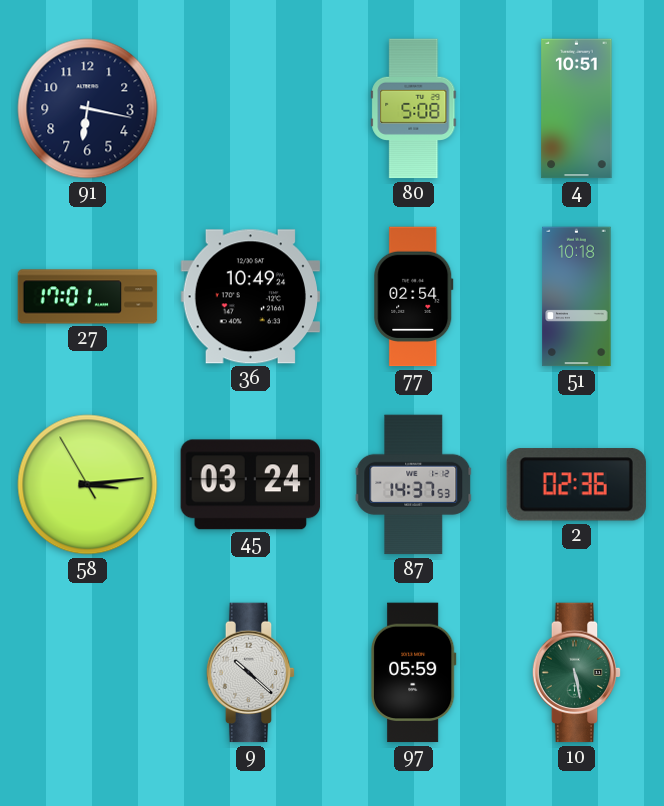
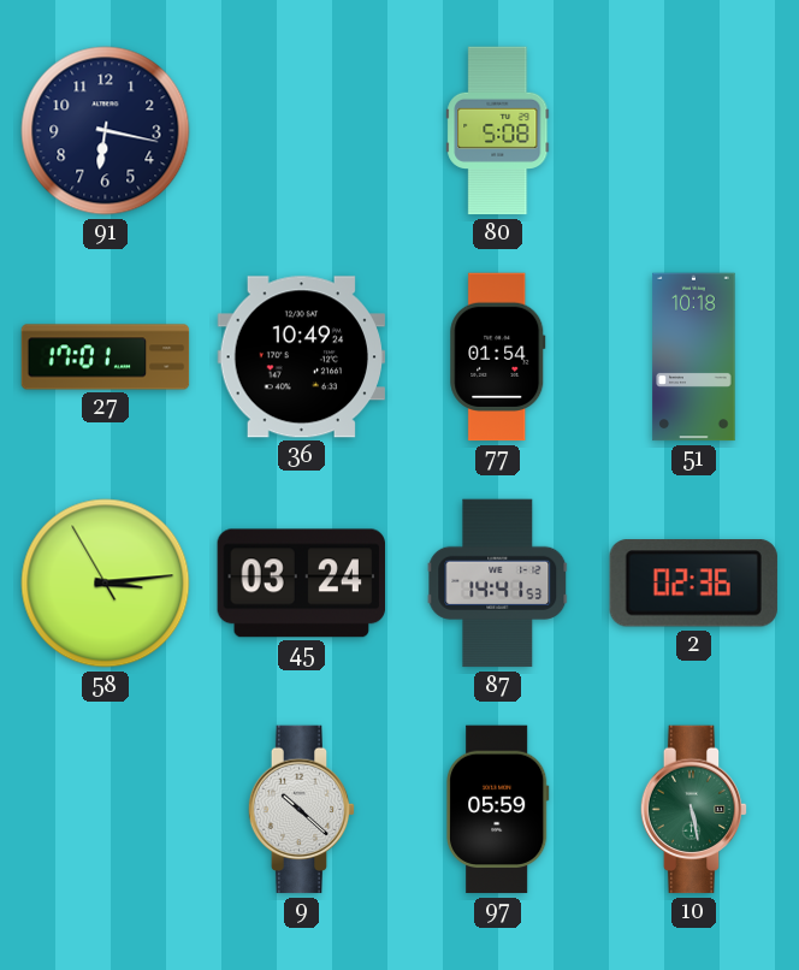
4: 10:51 -> none
77: 02:54 -> 01:54
87: 14:37 -> 14:41
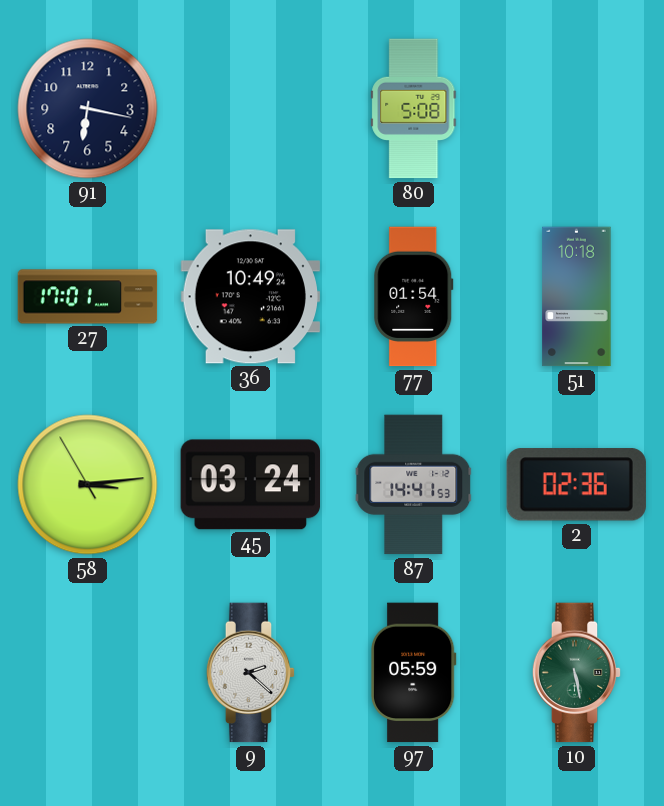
9: 10:22 -> 2:22
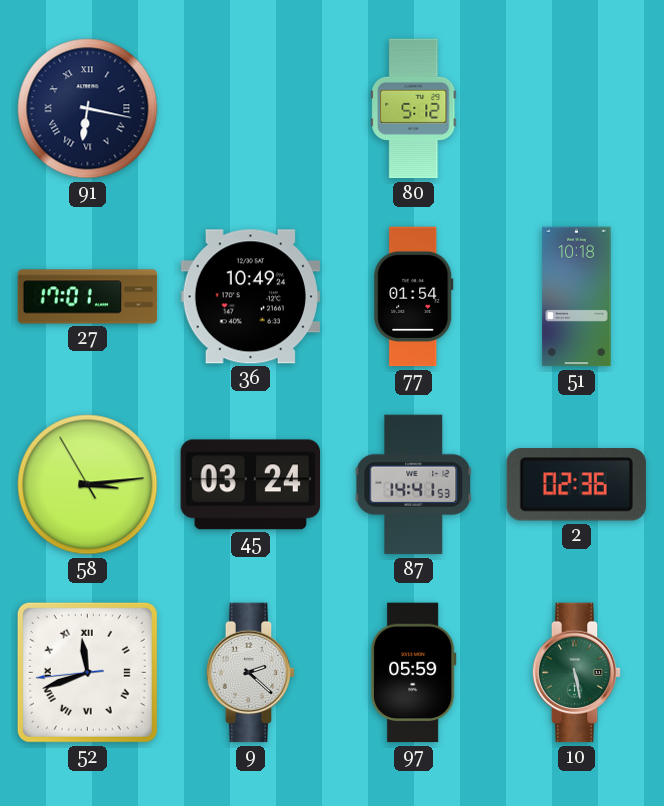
91 numerals: Arabic -> Roman
80: 5:08 -> 5:12
52: none -> 11:41
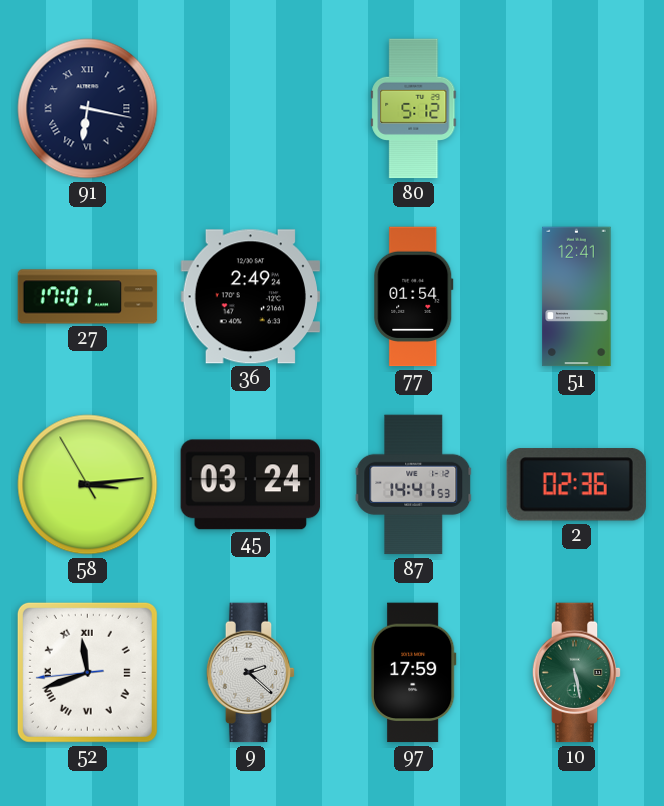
36: 10:49 -> 2:49
51: 10:18 -> 12:41
97: 05:59 -> 17:59
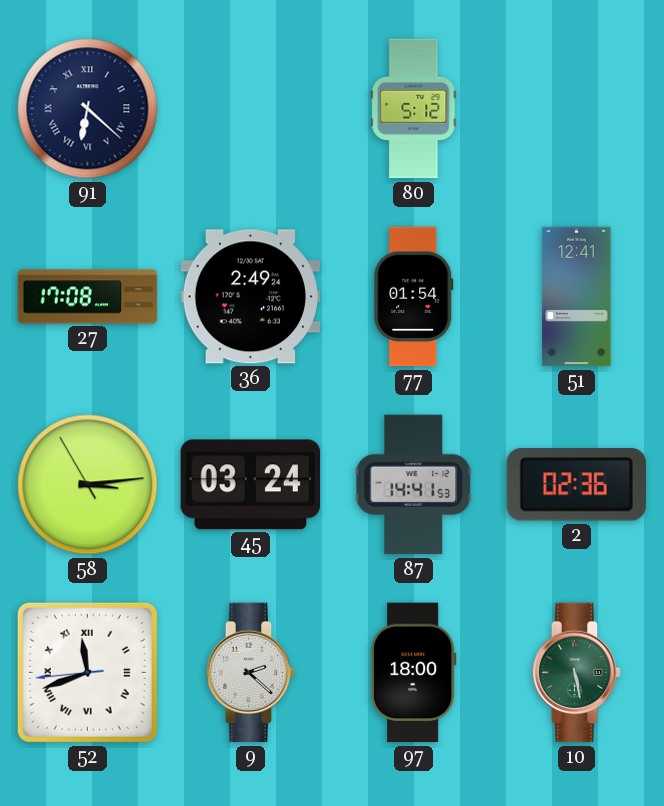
91: 6:17 -> 6:22
27: 17:01 -> 17:08
97: 17:59 -> 18:00
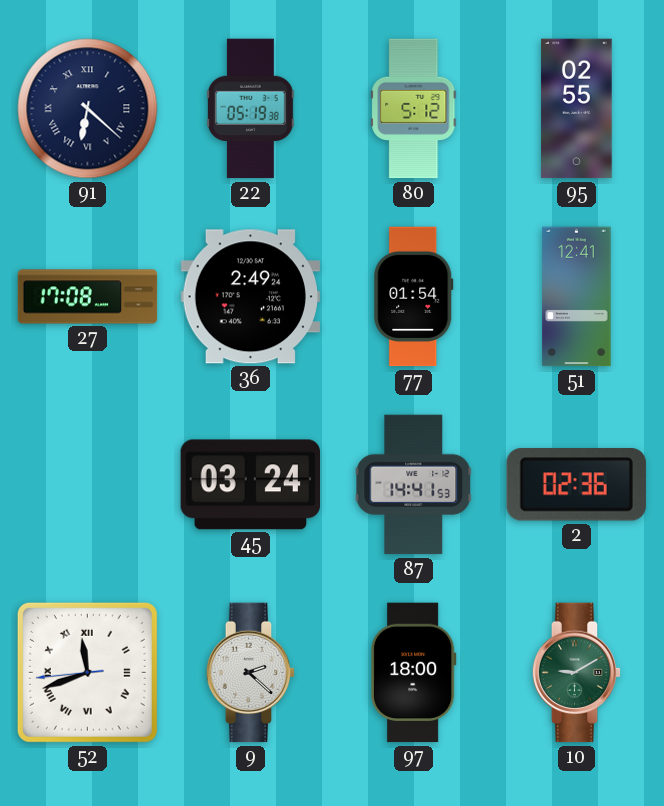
22: none -> 05:19
95: none -> 02:55
58: 3:13 -> none
10: 5:28 -> 9:10
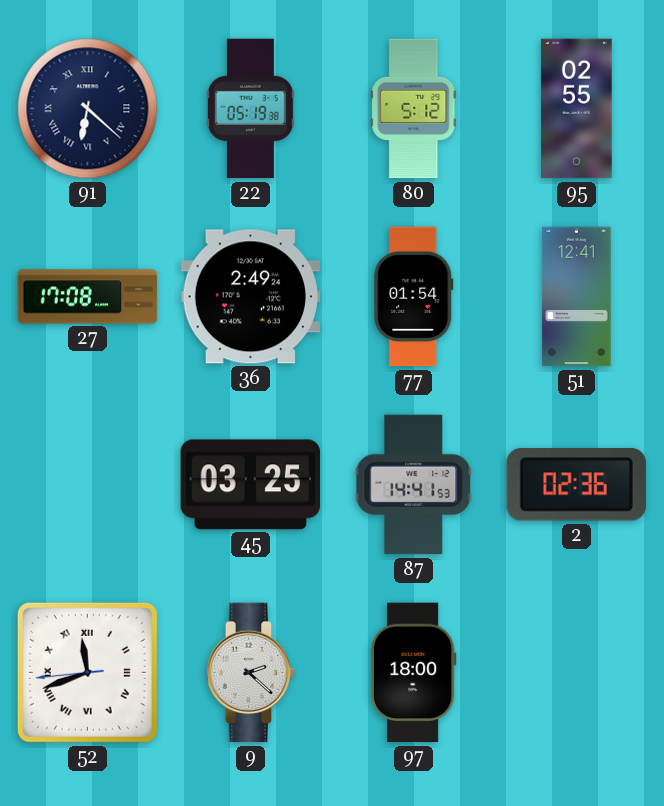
45: 03:24 -> 03:25
10: 9:10 -> none
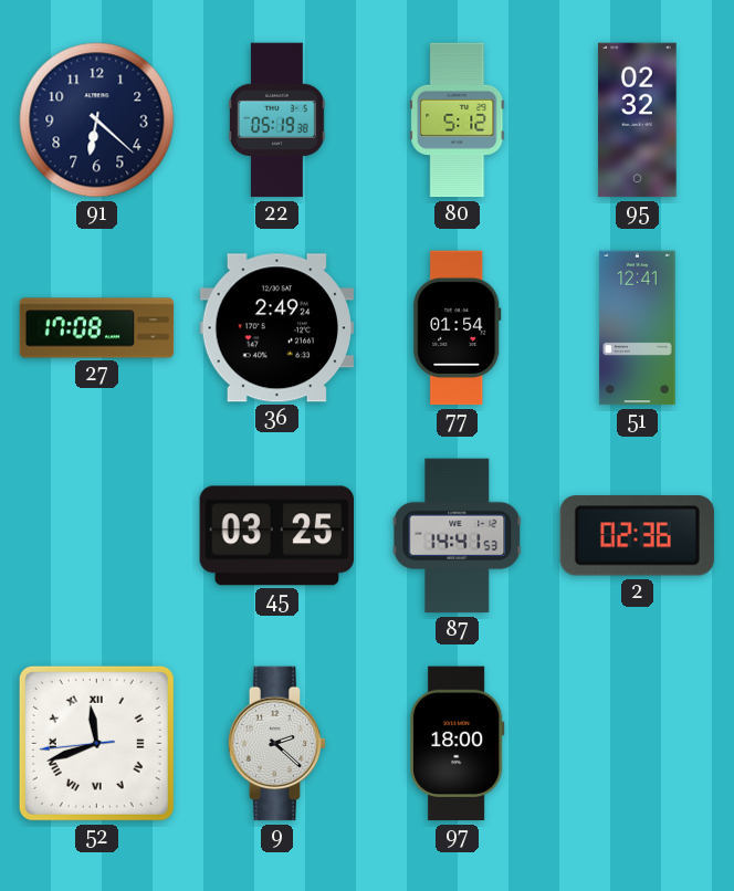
91 numerals: Roman -> Arabic
95: 02:55 -> 02:32
